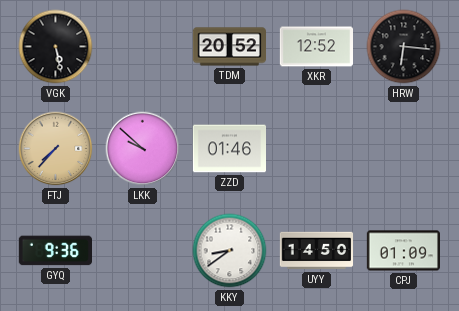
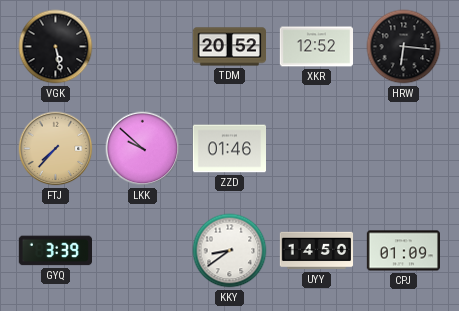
GYQ: 9:36 -> 3:39
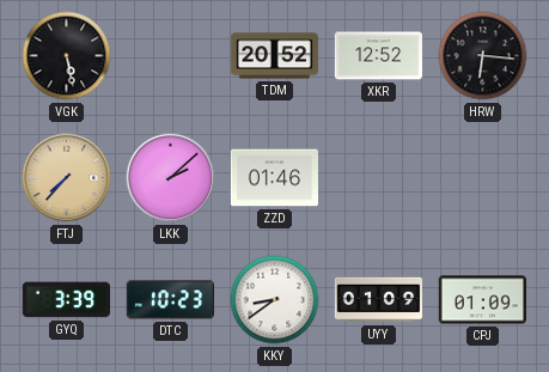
LKK: 9:52 -> 2:08
DTC: none -> 10:23
UYY: 14:50 -> 01:09
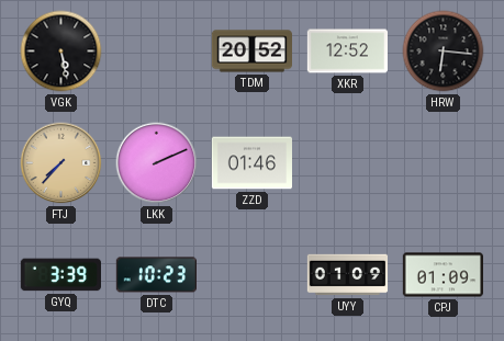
LKK: 2:08 -> 2:11
KKY: 8:39 -> none
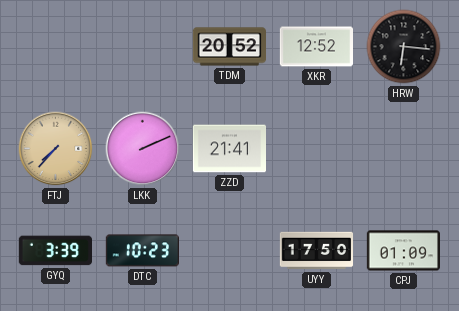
VGK: 5:28 -> none
ZZD: 01:46 -> 21:41
UYY: 01:09 -> 17:50
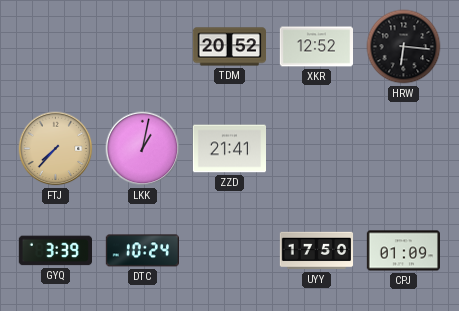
LKK: 2:11 -> 1:02
DTC: 10:23 -> 10:24
